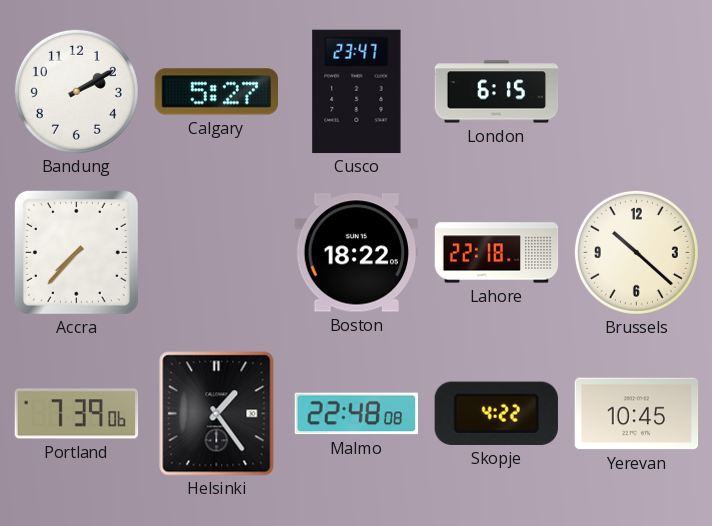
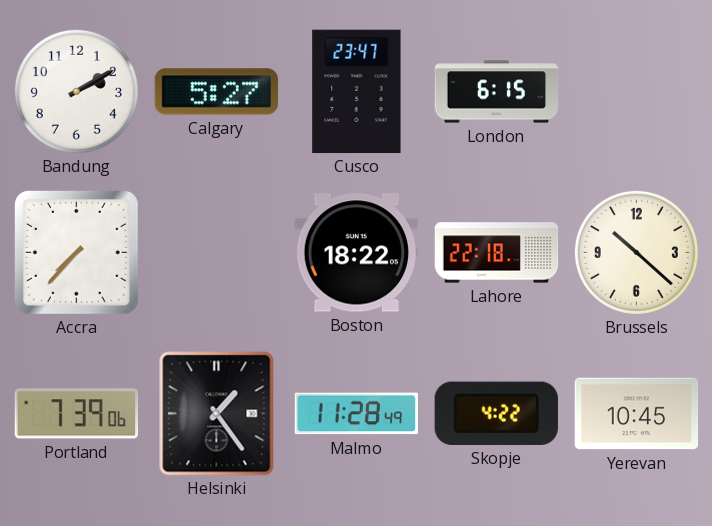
Malmo: 22:48 -> 11:28
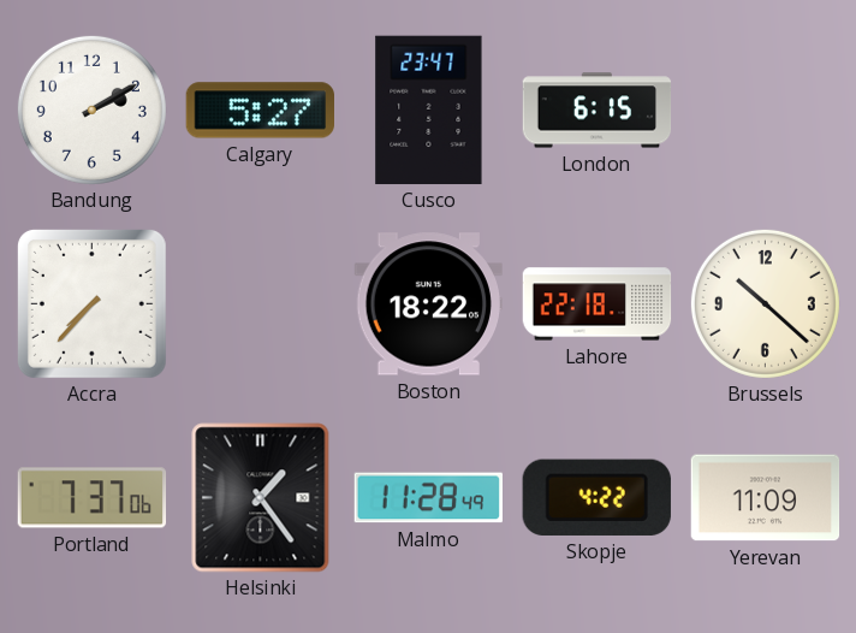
Portland: 7:39 -> 7:37
Yerevan: 10:45 -> 11:09
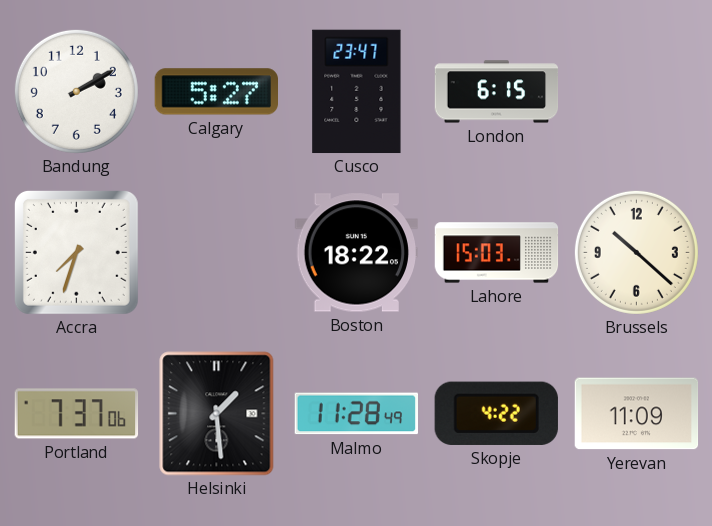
Accra: 7:37 -> 7:33
Lahore: 22:18 -> 15:03
Helsinki: 1:24 -> 1:29
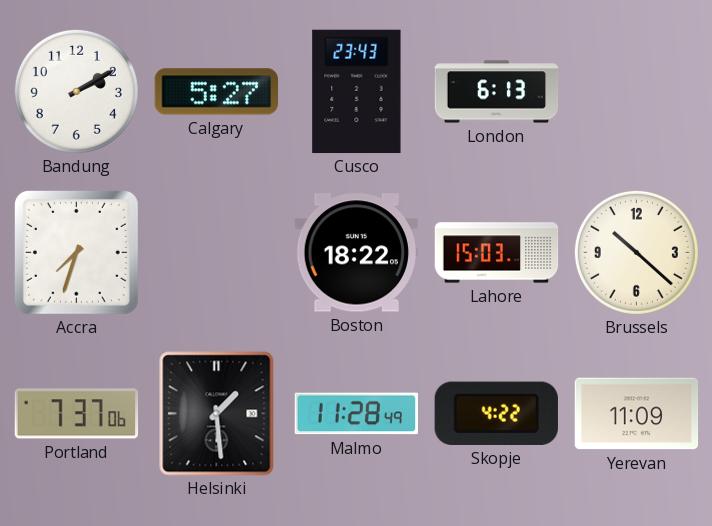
Cusco: 23:47 -> 23:43
London: 6:15 -> 6:13
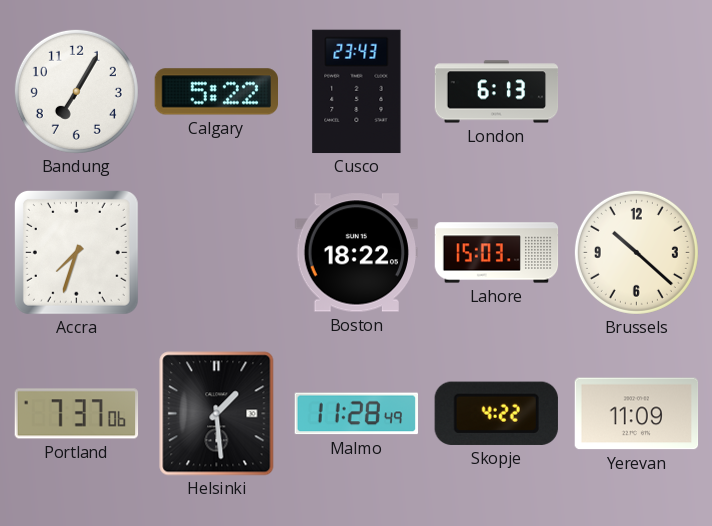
Bandung: 2:10 -> 7:05
Calgary: 5:27 -> 5:22
